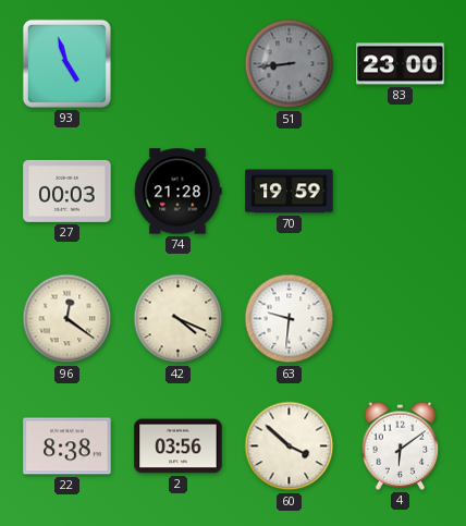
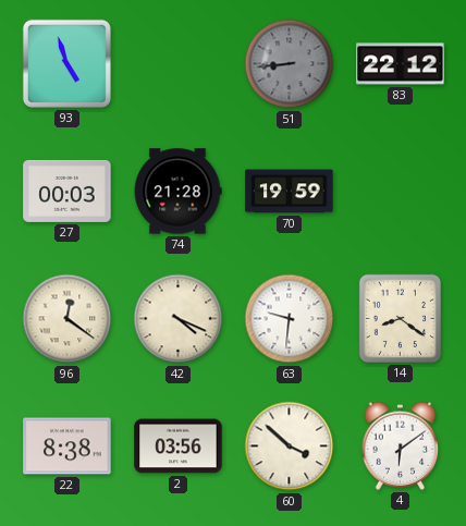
83: 23:00 -> 22:12
14: none -> 8:21
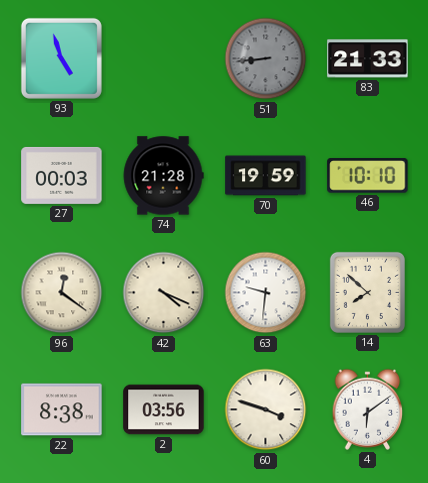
83: 22:12 -> 21:33
46: none -> 10:10
14: 8:21 -> 7:52
60: 3:52 -> 3:48
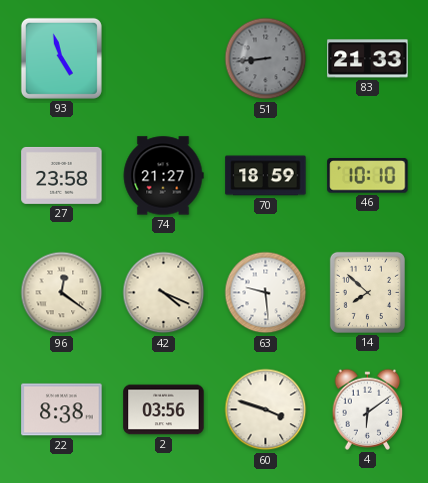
27: 00:03 -> 23:58
74: 21:28 -> 21:27
70: 19:59 -> 18:59
63: 9:31 -> 9:29
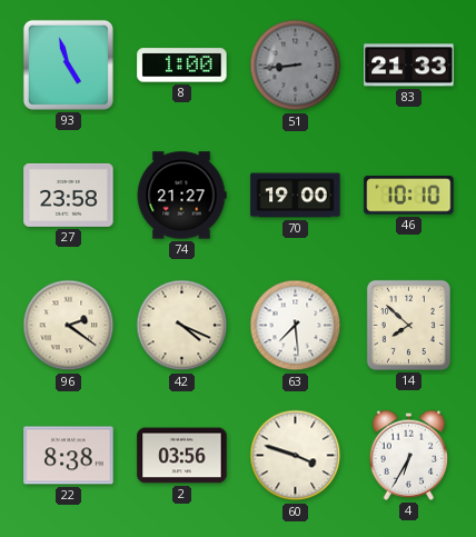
8: none -> 1:00
70: 18:59 -> 19:00
96: 12:21 -> 2:21
63: 9:29 -> 7:29
4: 6:09 -> 6:35
